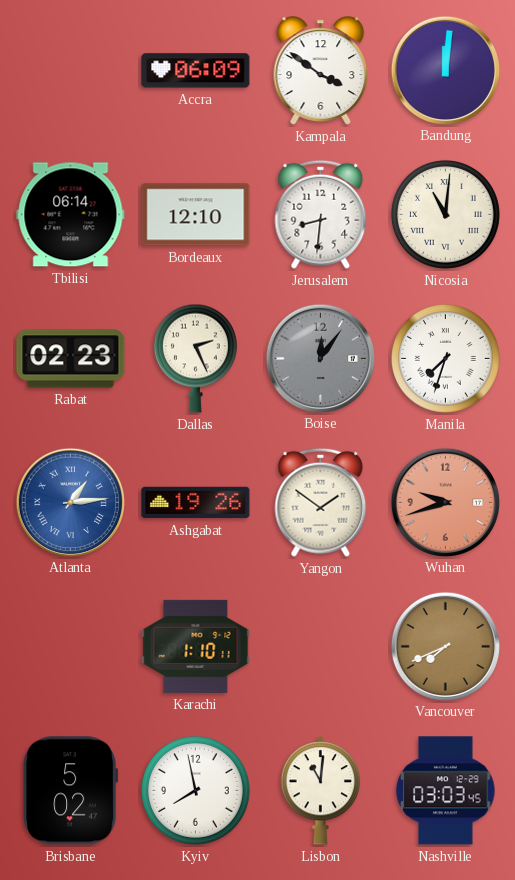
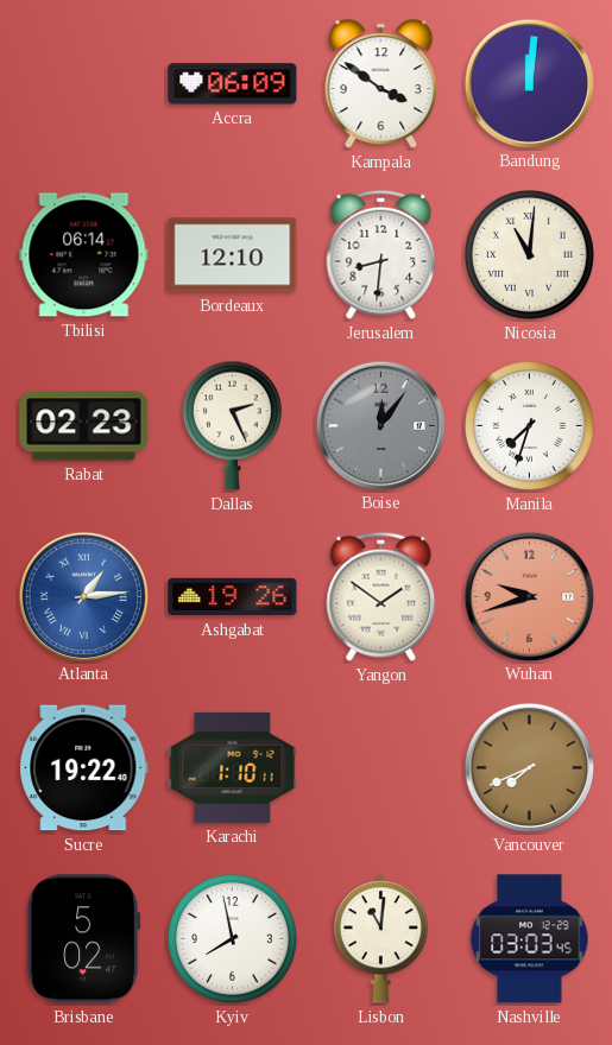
Sucre: none -> 19:22
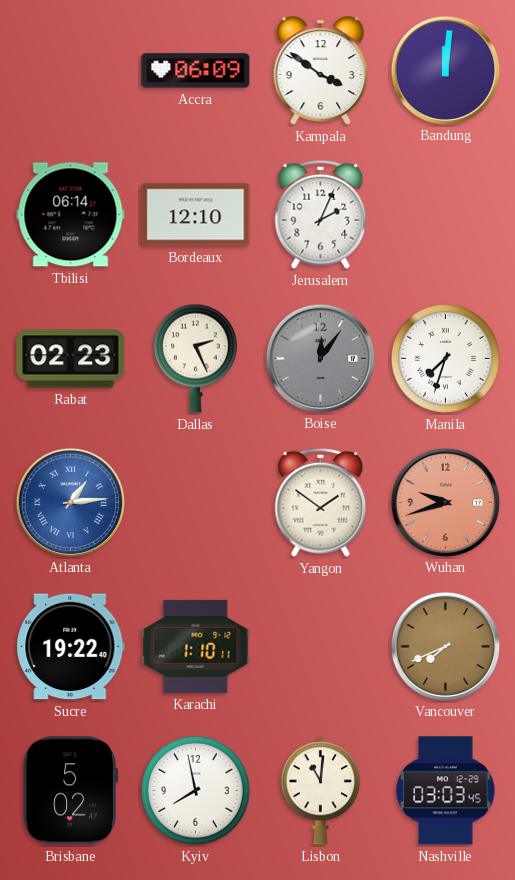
Jerusalem: 8:31 -> 2:04
Nicosia: 11:01 -> none
Ashgabat: 19:26 -> none
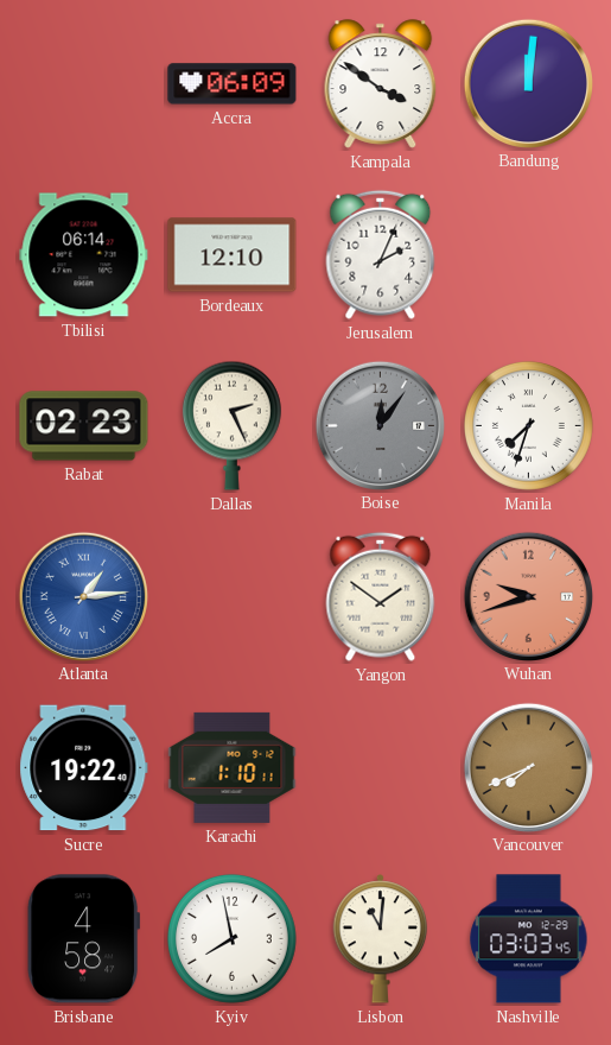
Brisbane: 5:02 -> 4:58
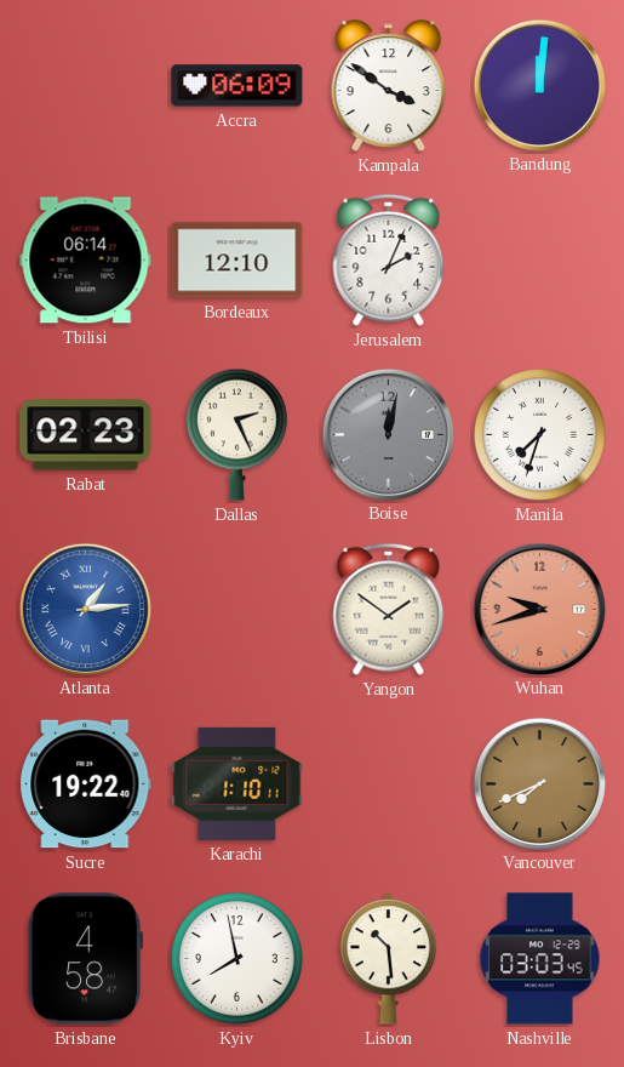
Boise: 12:06 -> 12:02
Lisbon: 11:01 -> 10:29
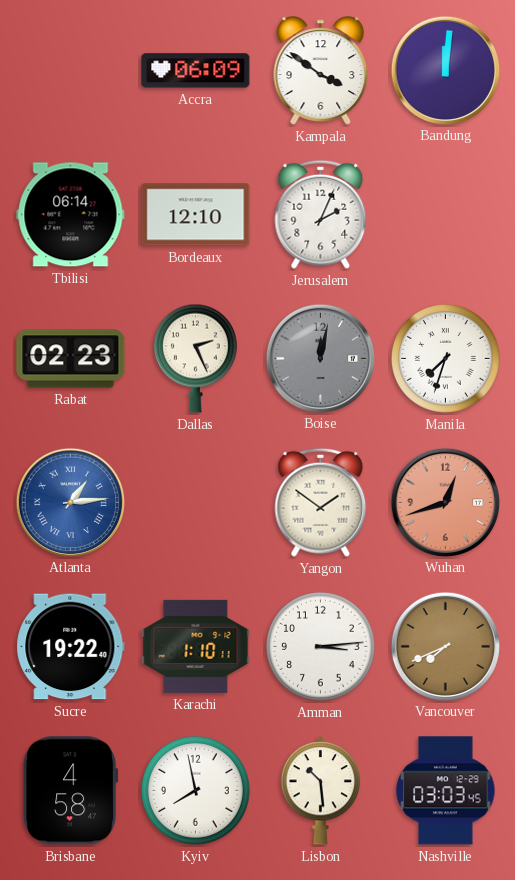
Wuhan: 9:42 -> 12:42
Amman: none -> 3:14
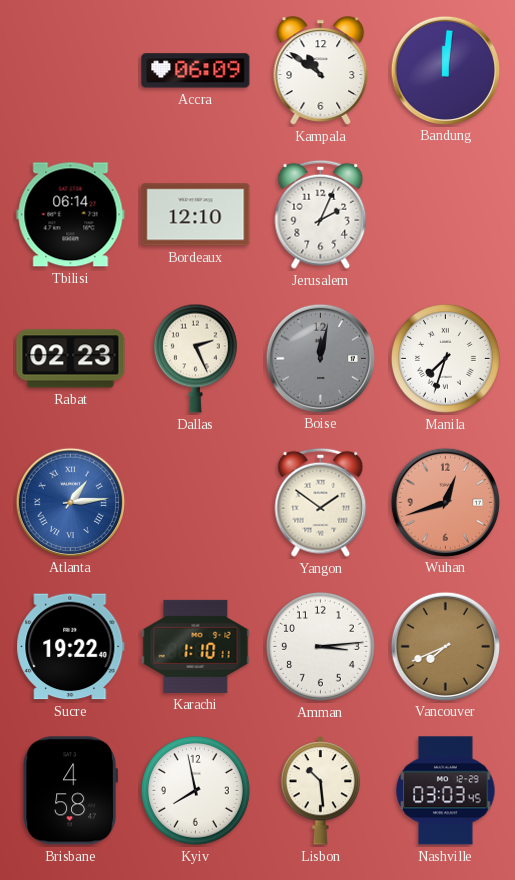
Kampala: 3:51 -> 10:51
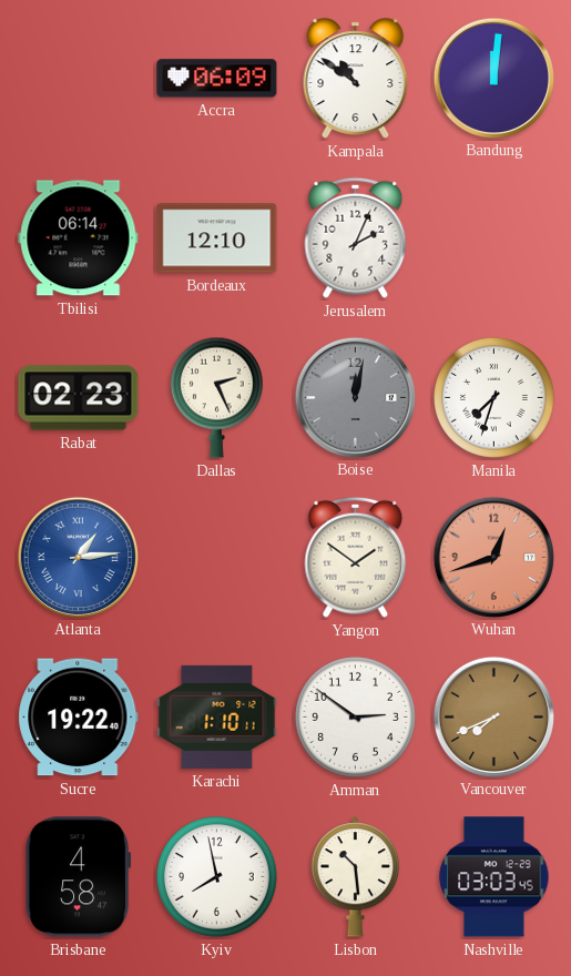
Amman: 3:14 -> 2:51
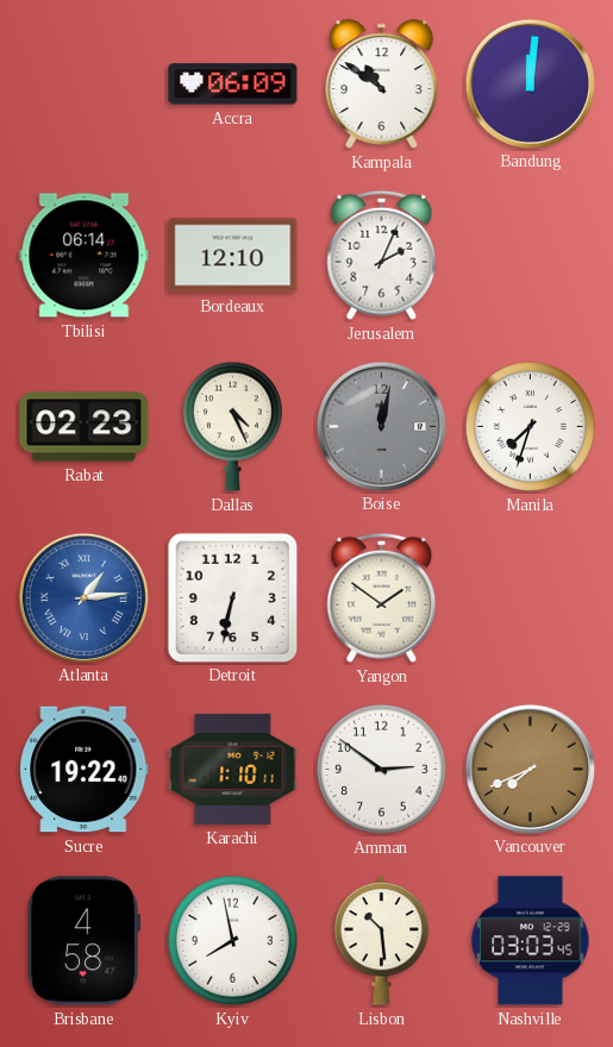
Dallas: 2:26 -> 4:26
Detroit: none -> 6:32
Wuhan: 12:42 -> none
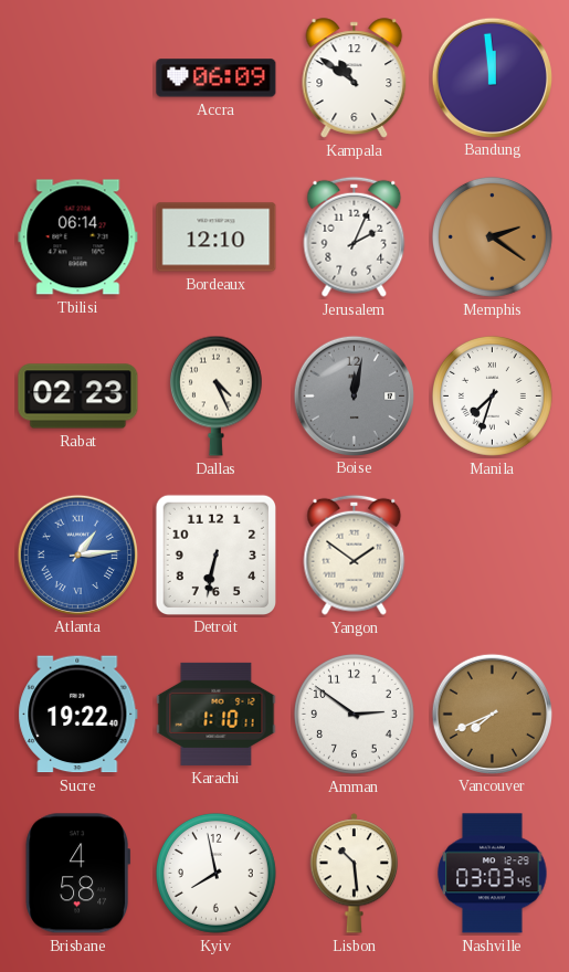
Bandung: 12:01 -> 11:59
Memphis: none -> 2:21
